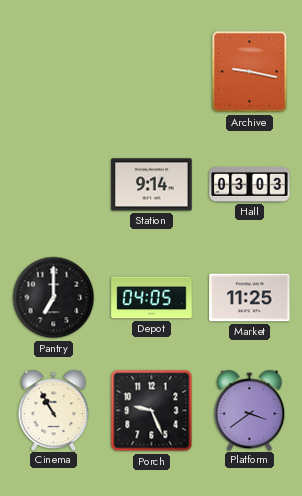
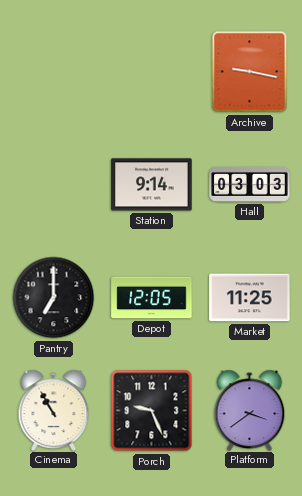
Depot: 04:05 -> 12:05
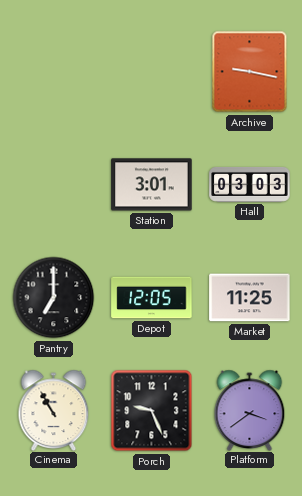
Station: 9:14 -> 3:01
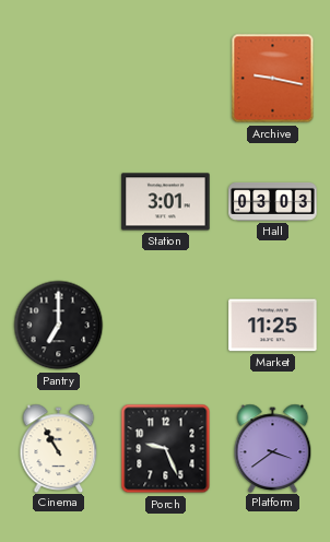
Depot: 12:05 -> none
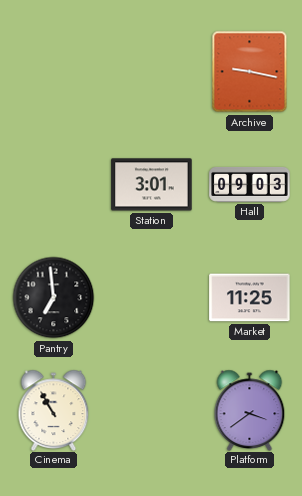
Hall: 03:03 -> 09:03
Pantry: 7:00 -> 6:59
Porch: 9:26 -> none
